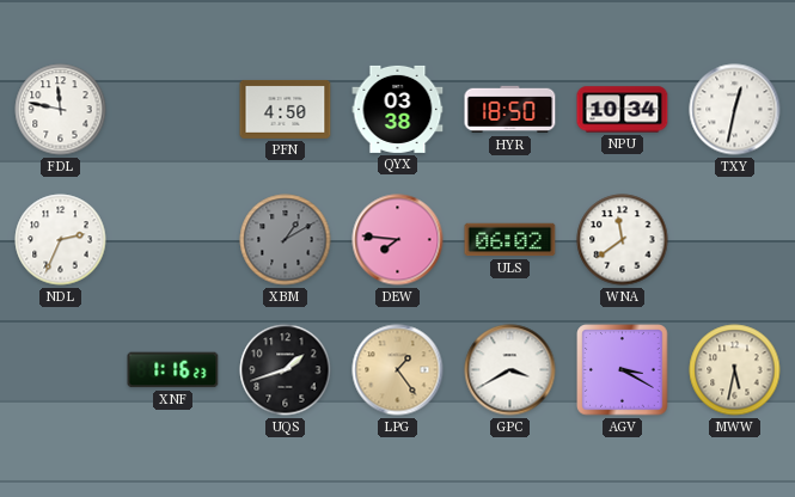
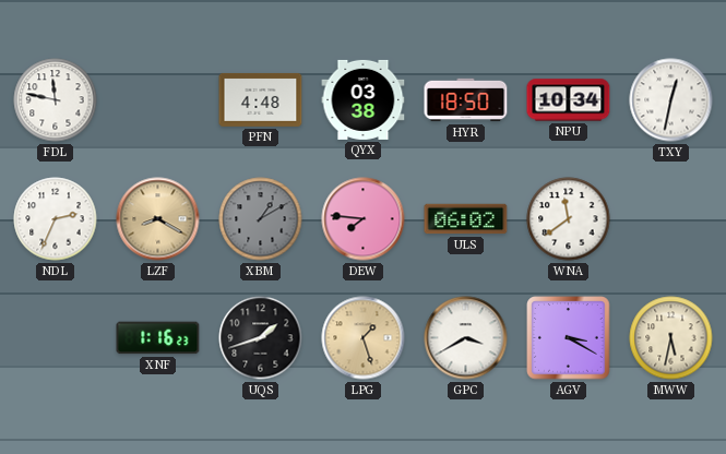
PFN: 4:50 -> 4:48
LZF: none -> 8:20
LPG: 1:24 -> 1:27
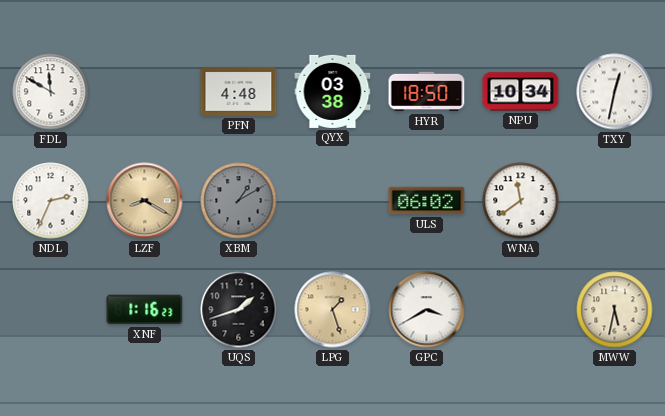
FDL: 11:47 -> 11:50
DEW: 7:46 -> none
AGV: 3:20 -> none
